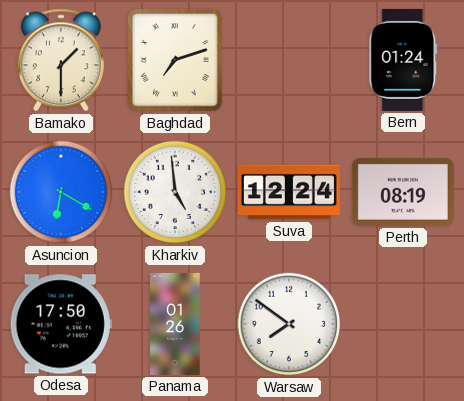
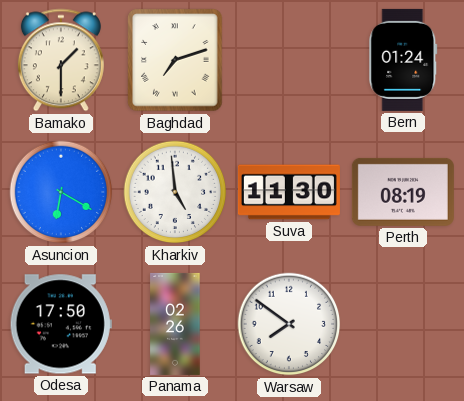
Suva: 12:24 -> 11:30
Panama: 01:26 -> 02:26
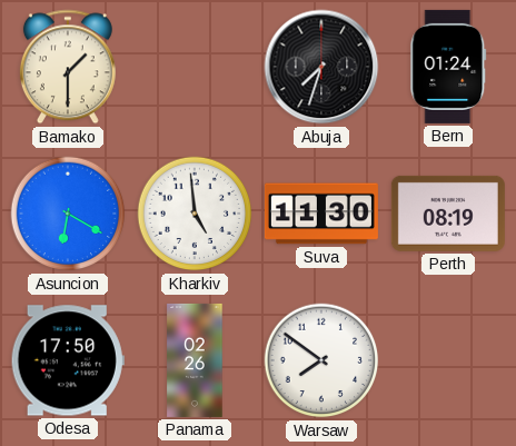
Baghdad: 7:12 -> none
Abuja: none -> 7:33
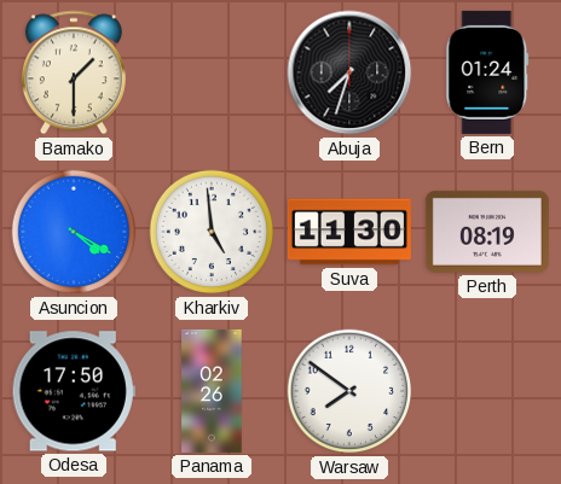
Asuncion: 6:20 -> 4:20
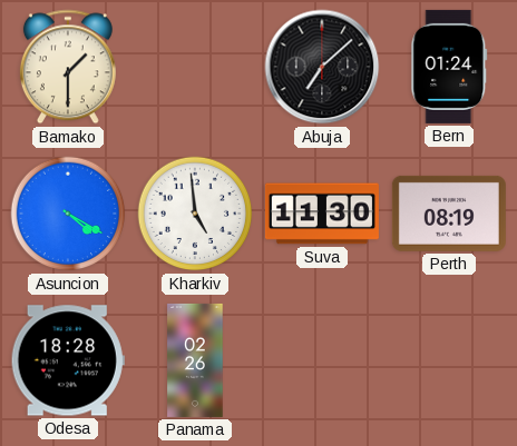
Abuja: 7:33 -> 7:08
Odesa: 17:50 -> 18:28
Warsaw: 7:51 -> none
